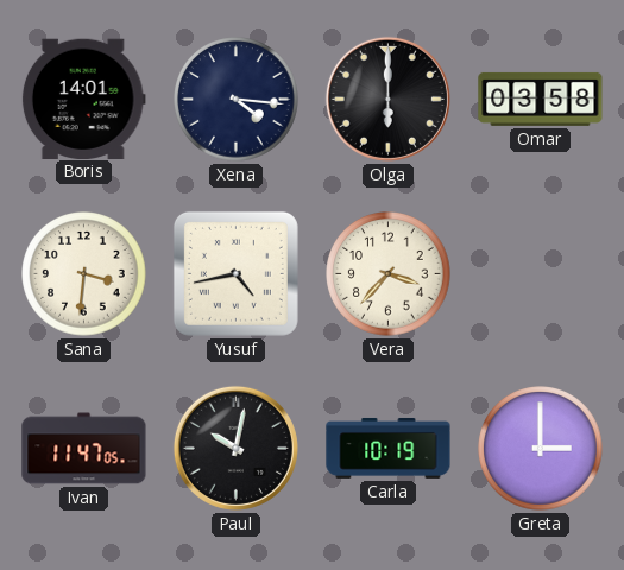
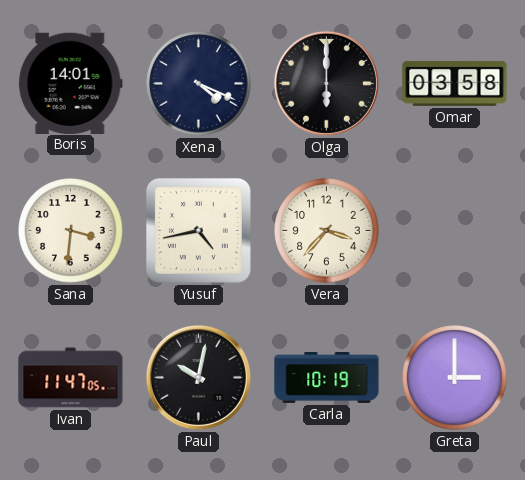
Xena: 4:16 -> 4:19
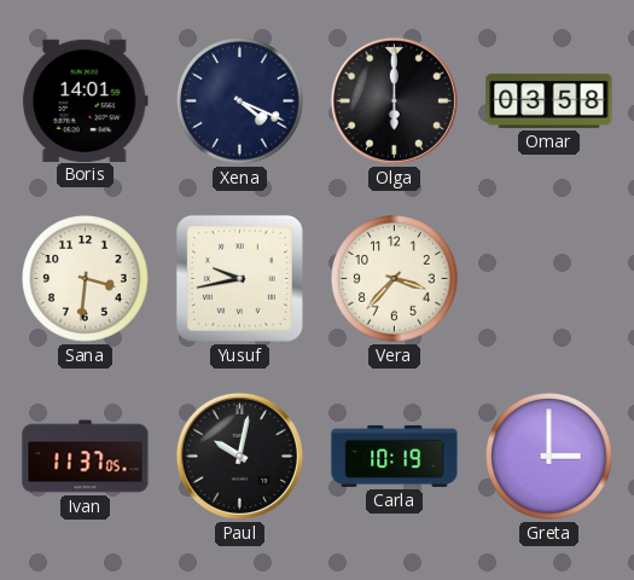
Yusuf: 4:43 -> 9:43
Ivan: 11:47 -> 11:37
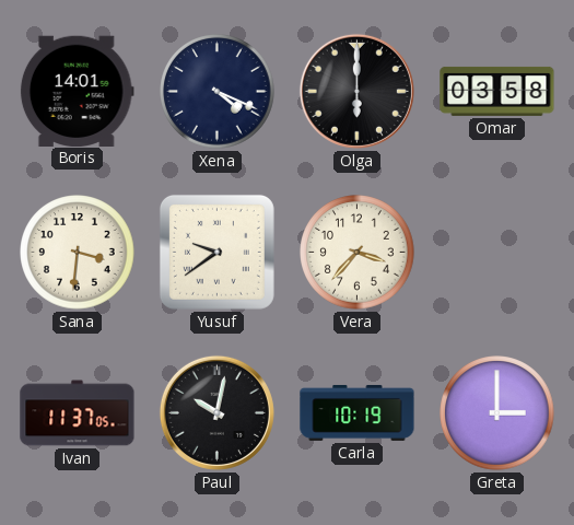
Yusuf: 9:43 -> 9:39
